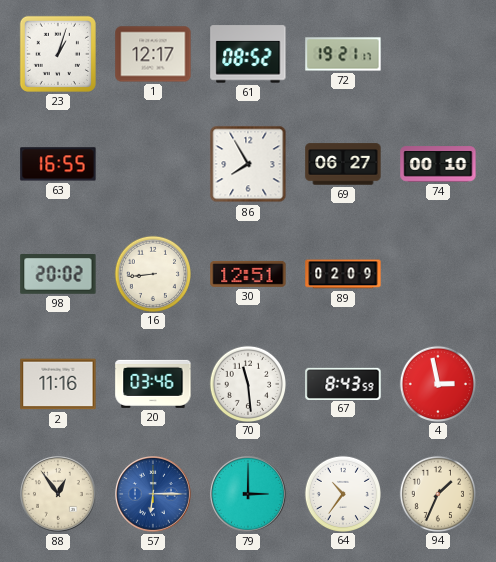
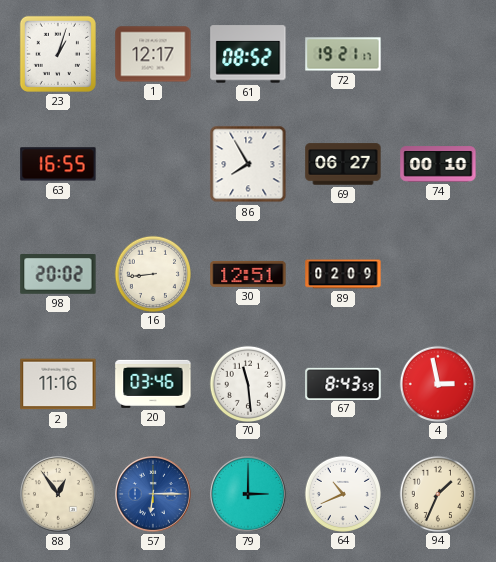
64: 10:36 -> 10:41
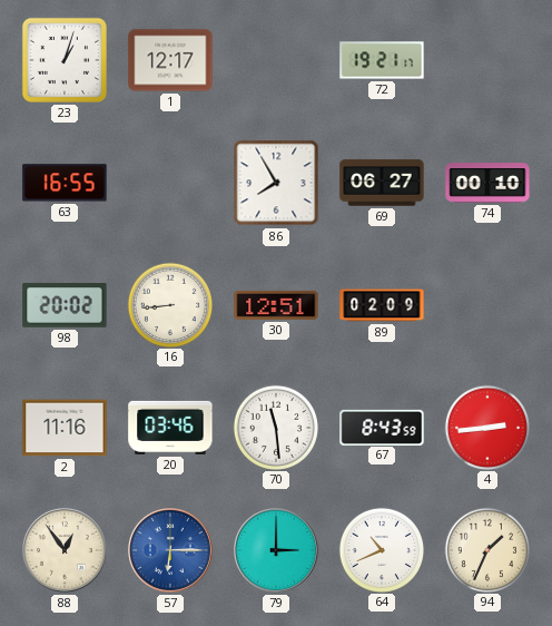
61: 08:52 -> none
4: 2:58 -> 2:44
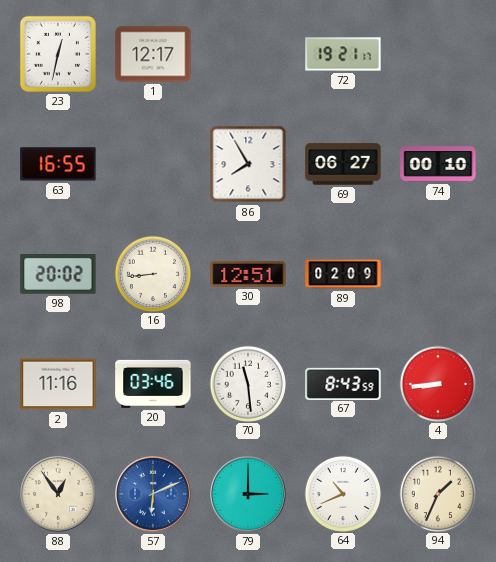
23: 1:03 -> 12:32
4: 2:44 -> 8:44
57: 6:15 -> 6:11
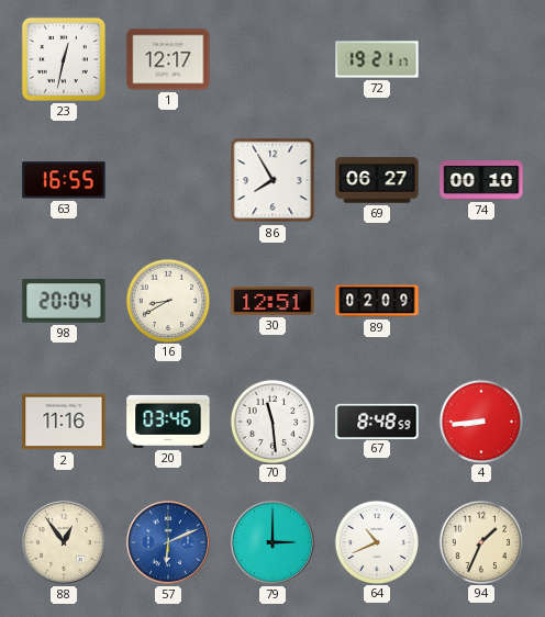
98: 20:02 -> 20:04
16: 8:44 -> 8:40
67: 8:43 -> 8:48
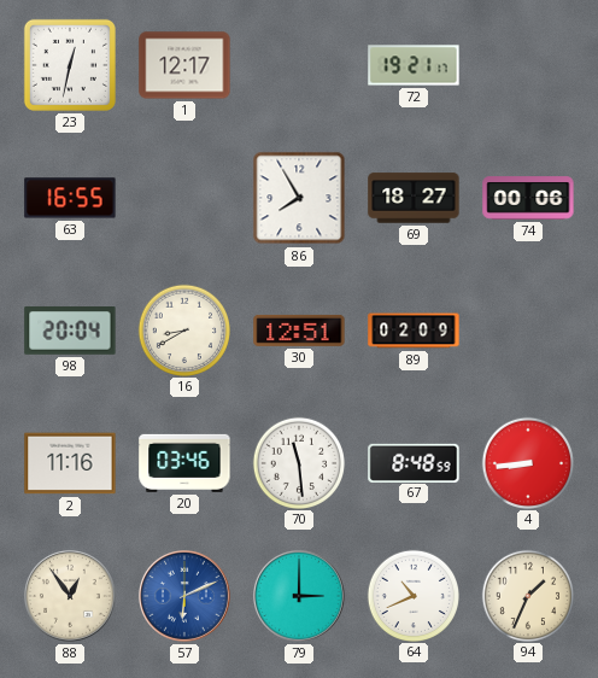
69: 06:27 -> 18:27
74: 00:10 -> 00:06
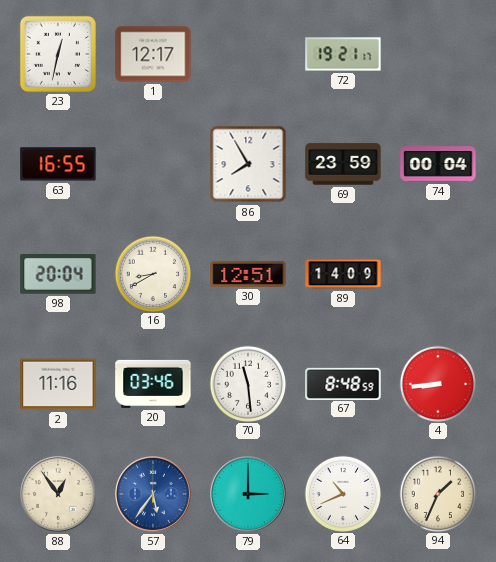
69: 18:27 -> 23:59
74: 00:06 -> 00:04
89: 02:09 -> 14:09
57: 6:11 -> 5:36
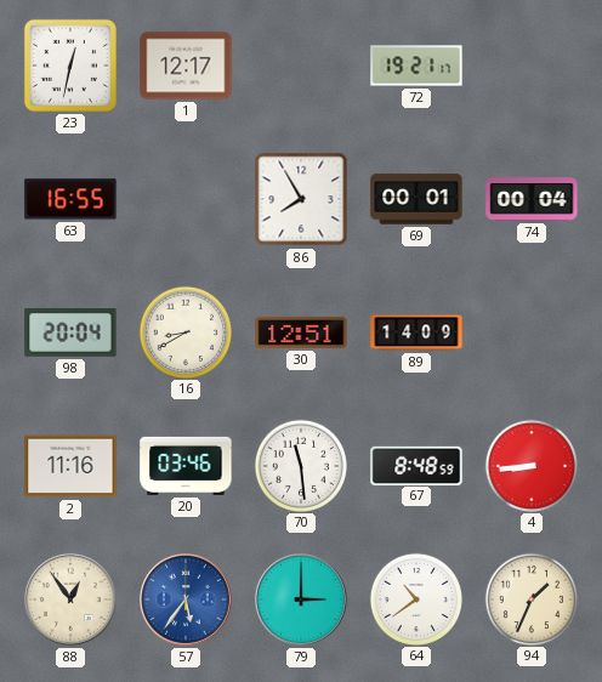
69: 23:59 -> 00:01
64: 10:41 -> 10:39
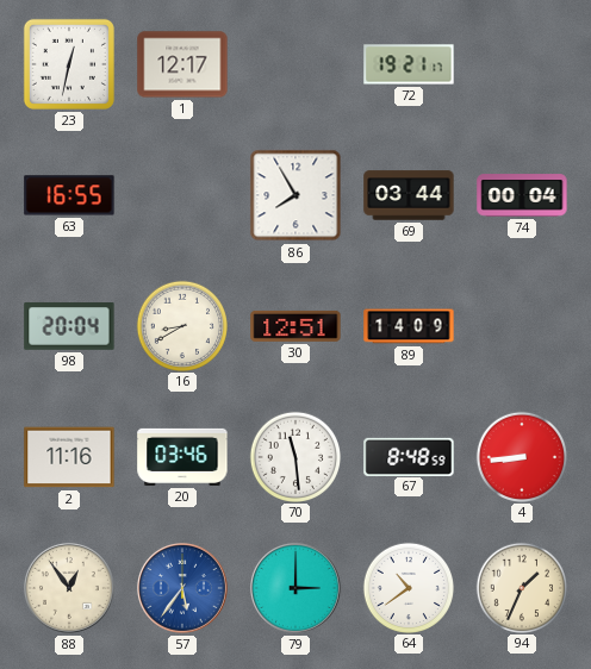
69: 00:01 -> 03:44
